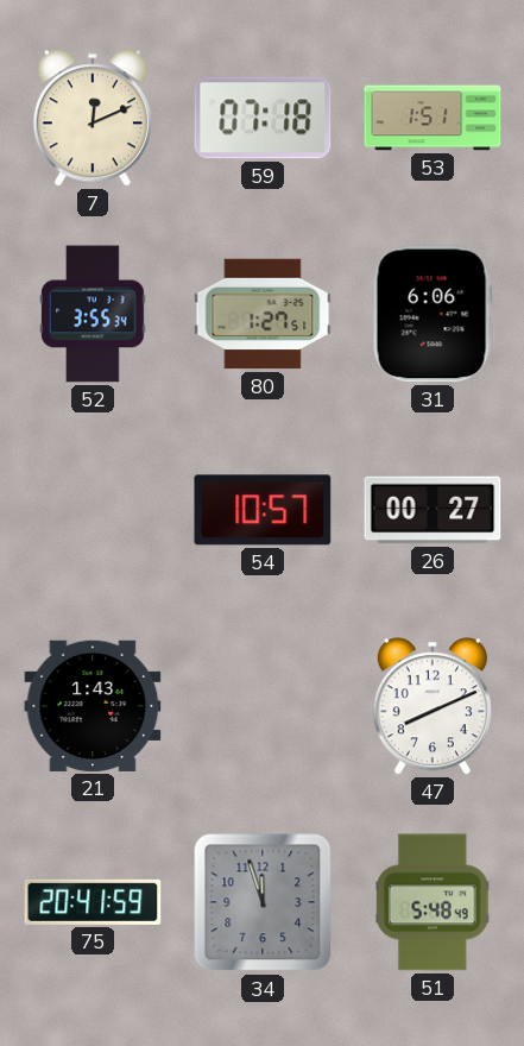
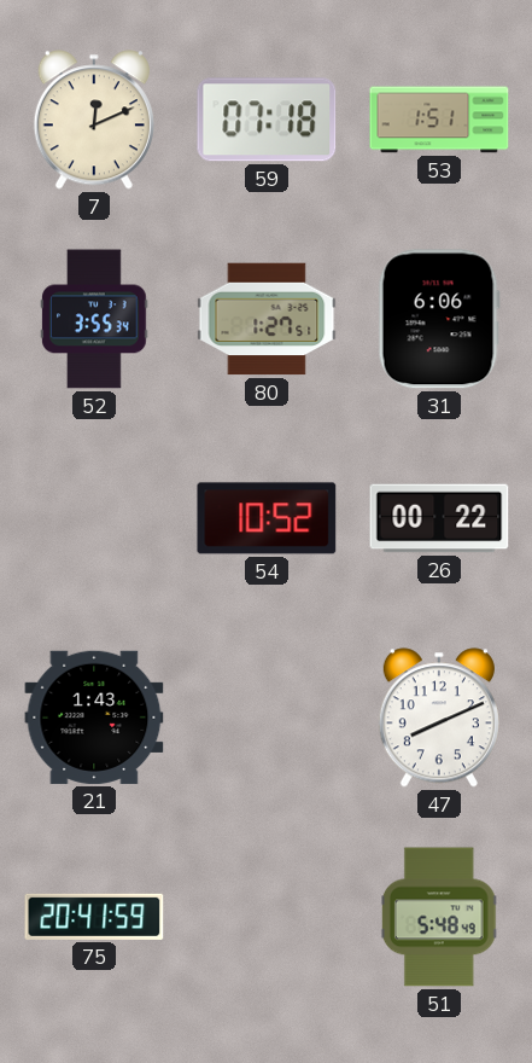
54: 10:57 -> 10:52
26: 00:27 -> 00:22
34: 11:57 -> none
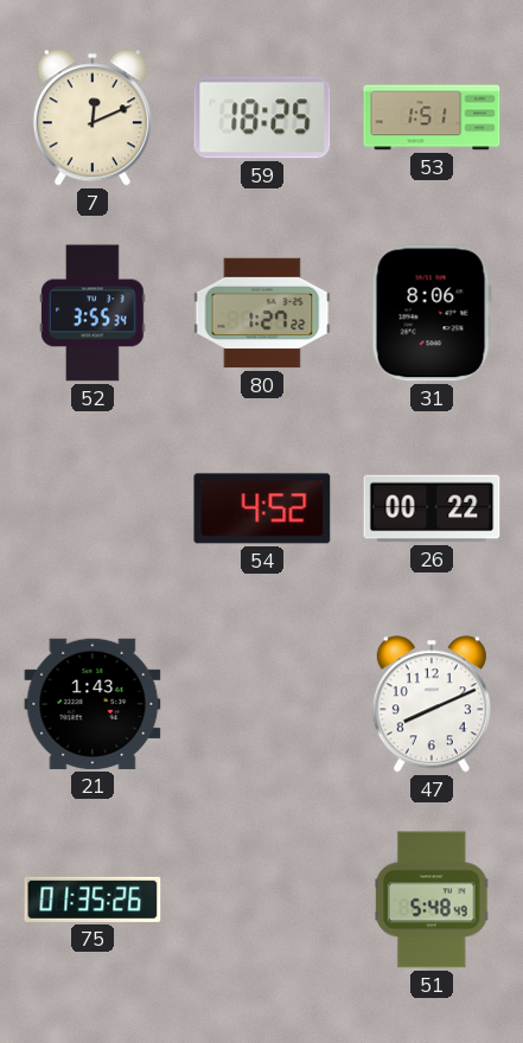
59: 07:18 -> 18:25
80: 1:27:51 -> 1:27:22
31: 6:06 -> 8:06
54: 10:52 -> 4:52
75: 20:41 -> 01:35
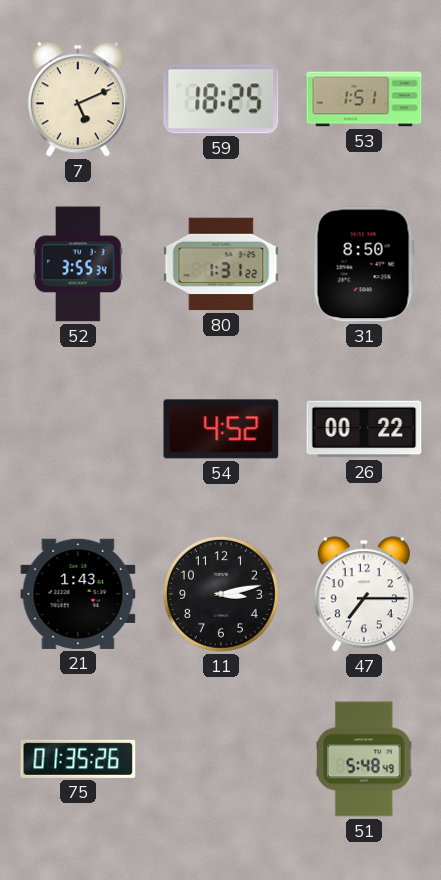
7: 12:11 -> 5:11
80: 1:27 -> 1:31
31: 8:06 -> 8:50
11: none -> 3:13
47: 8:11 -> 7:15
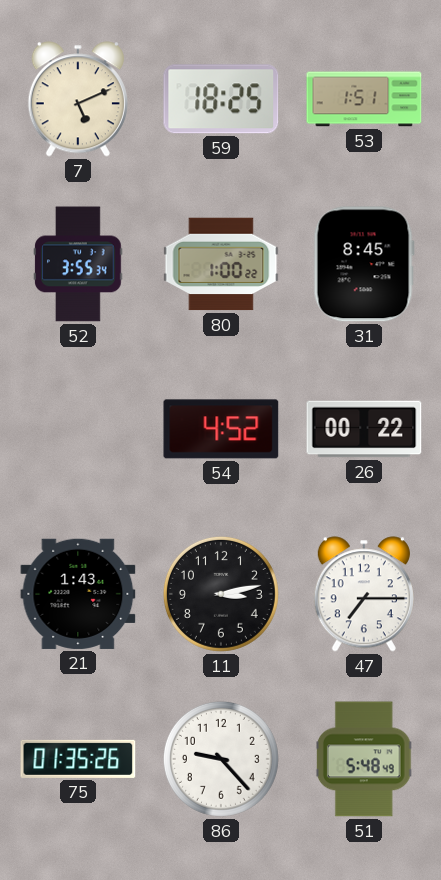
80: 1:31 -> 1:00
31: 8:50 -> 8:45
86: none -> 9:23
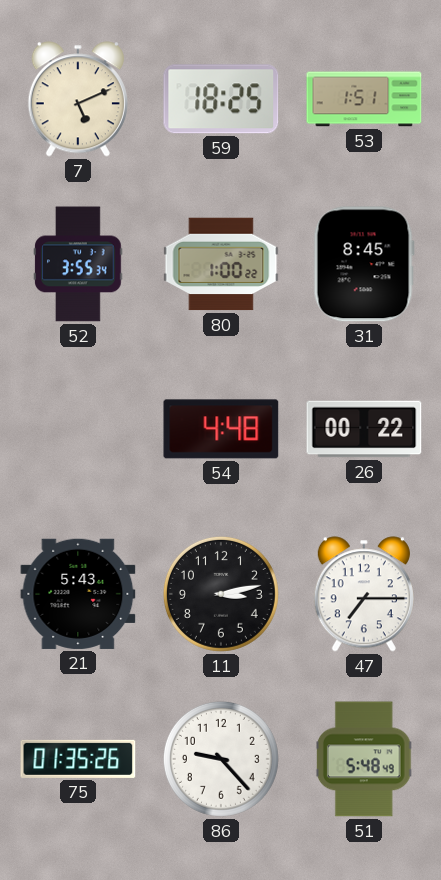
54: 4:52 -> 4:48
21: 1:43 -> 5:43
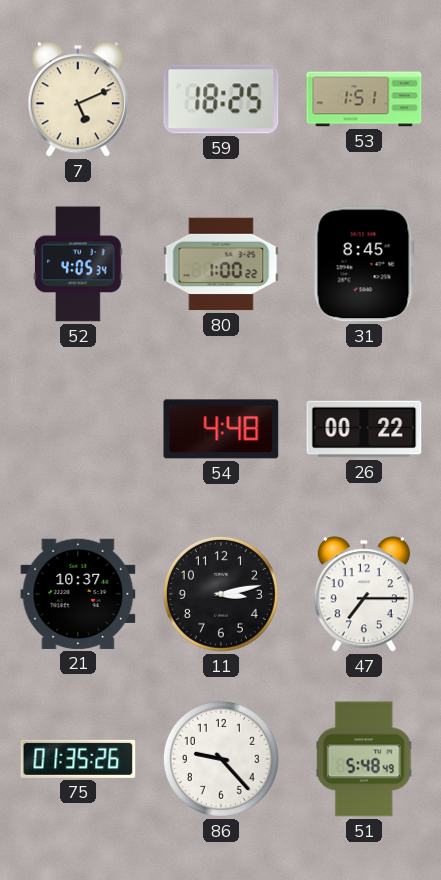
52: 3:55 -> 4:05
21: 5:43 -> 10:37
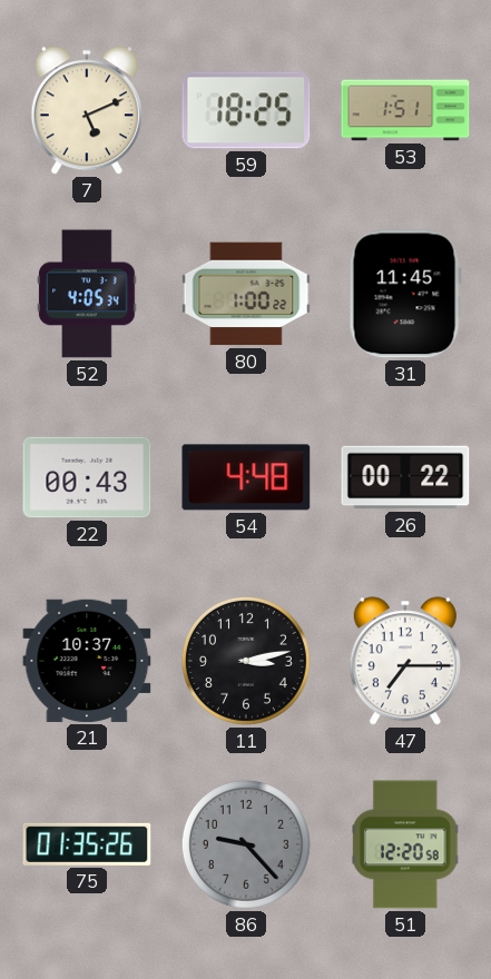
31: 8:45 -> 11:45
22: none -> 00:43
86 dial: white -> grey
51: 5:48 -> 12:20
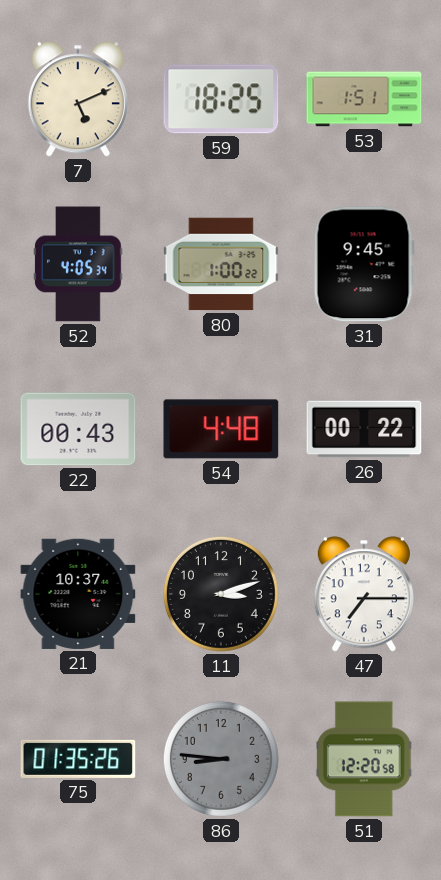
31: 11:45 -> 9:45
11: 3:13 -> 3:12
86: 9:23 -> 8:46
